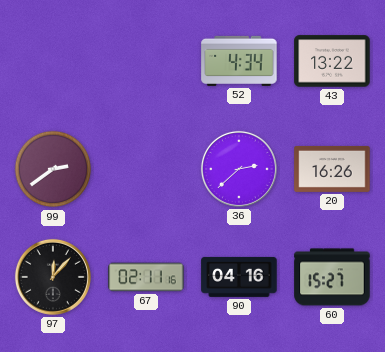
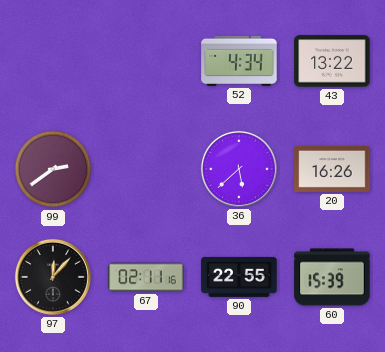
36: 2:38 -> 5:38
90: 04:16 -> 22:55
60: 15:27 -> 15:39
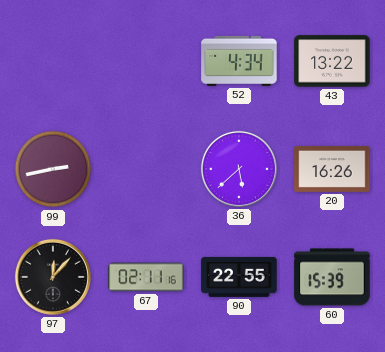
99: 2:39 -> 2:43
